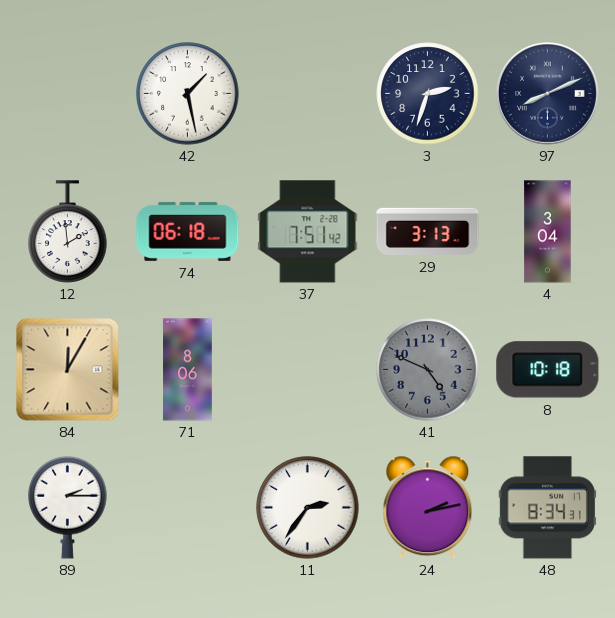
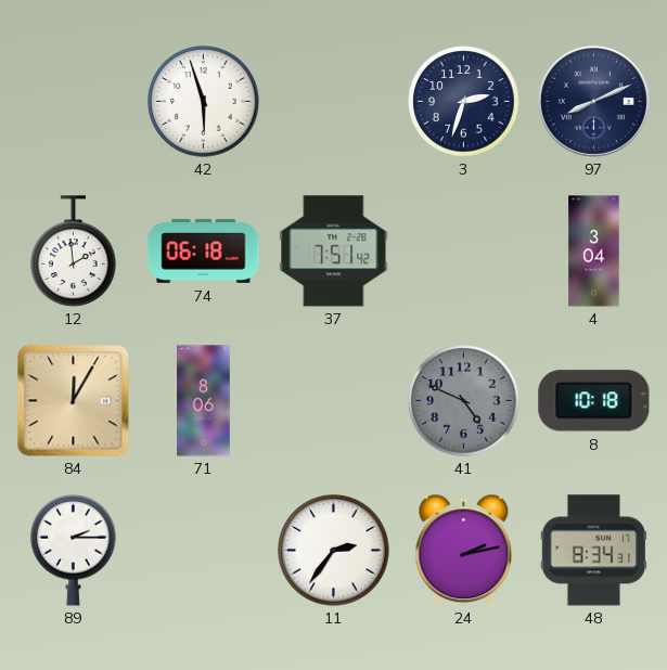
42: 1:28 -> 5:57
29: 3:13 -> none
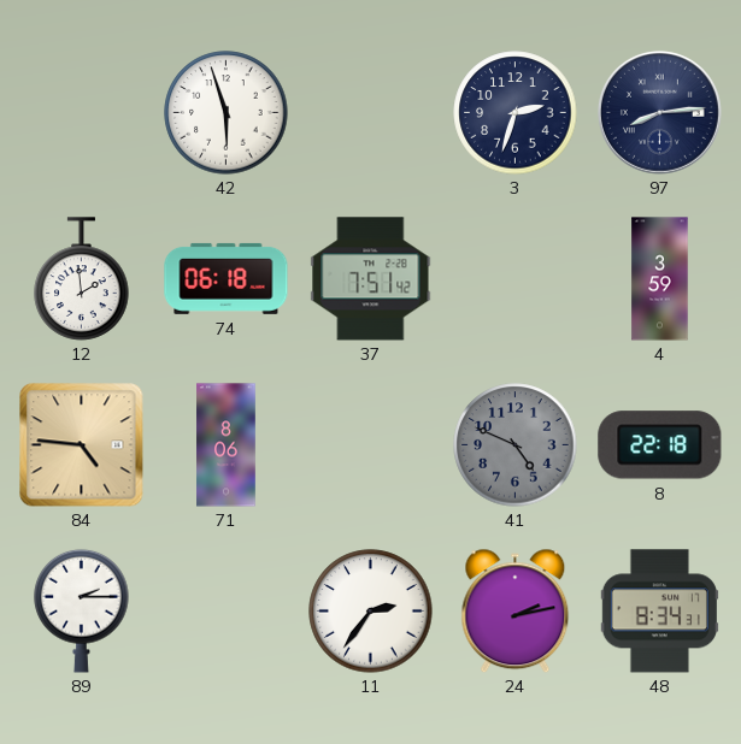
97: 8:11 -> 8:14
4: 3:04 -> 3:59
84: 12:05 -> 4:46
8: 10:18 -> 22:18
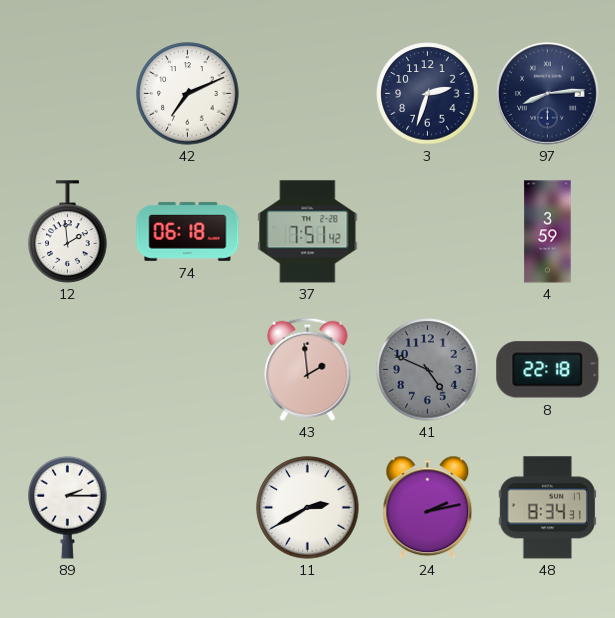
42: 5:57 -> 7:11
84: 4:46 -> none
71: 8:06 -> none
43: none -> 1:59
11: 2:36 -> 2:40
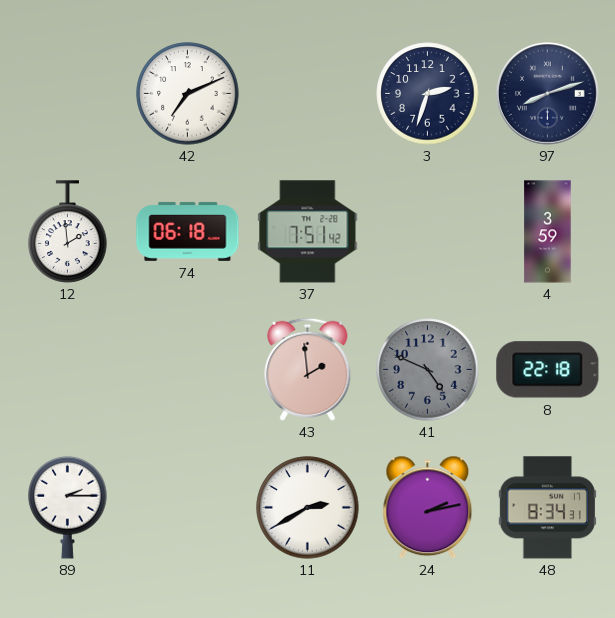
97: 8:14 -> 8:12
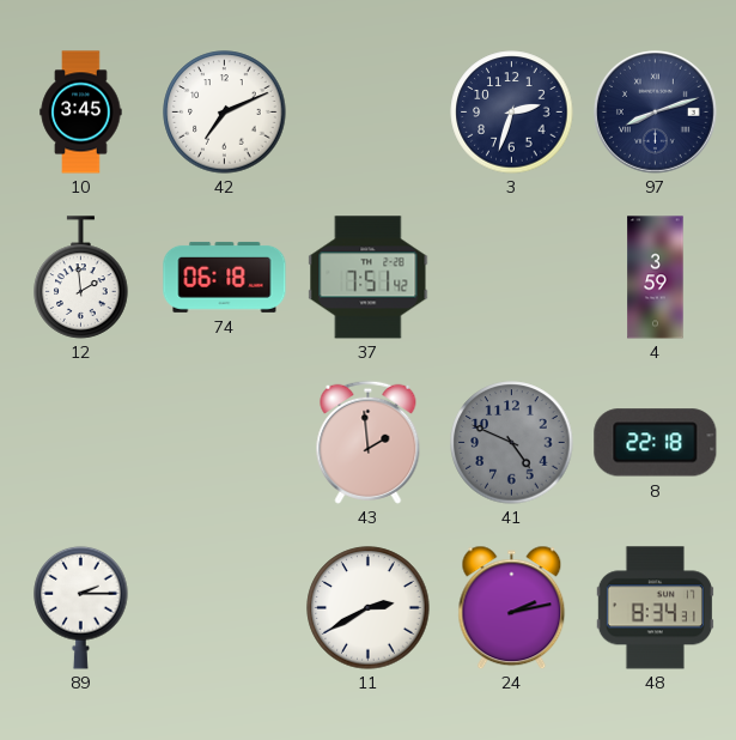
10: none -> 3:45
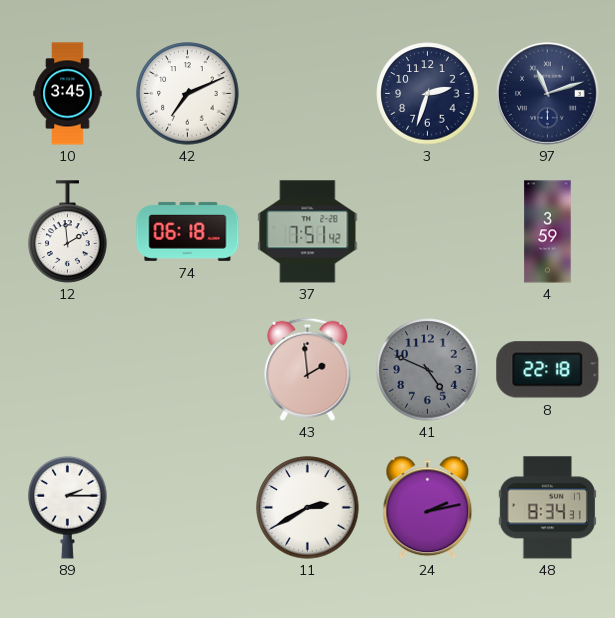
97: 8:12 -> 11:12
